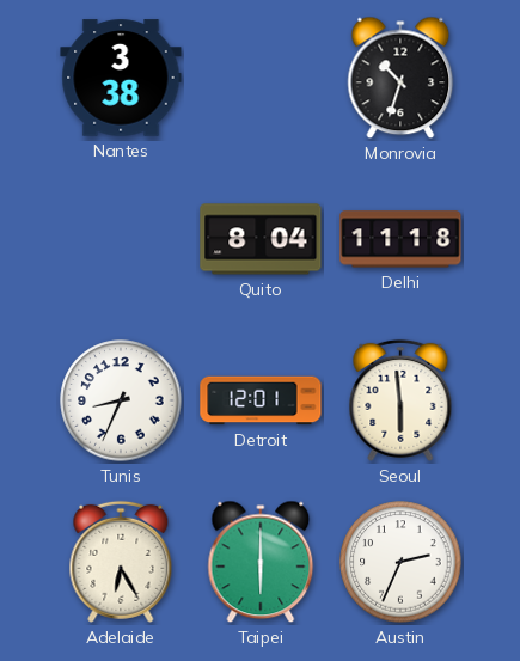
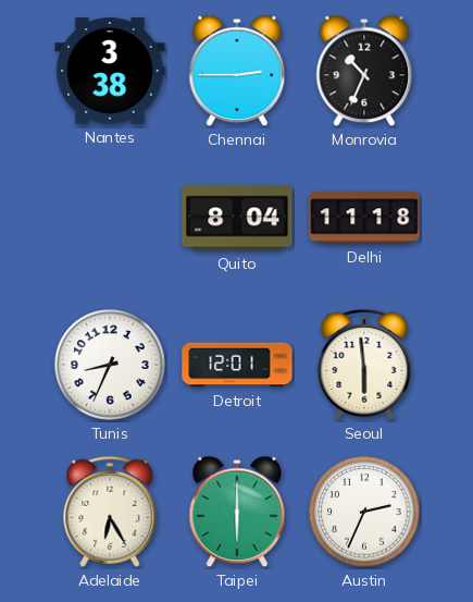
Chennai: none -> 2:45
Monrovia: 10:33 -> 10:34
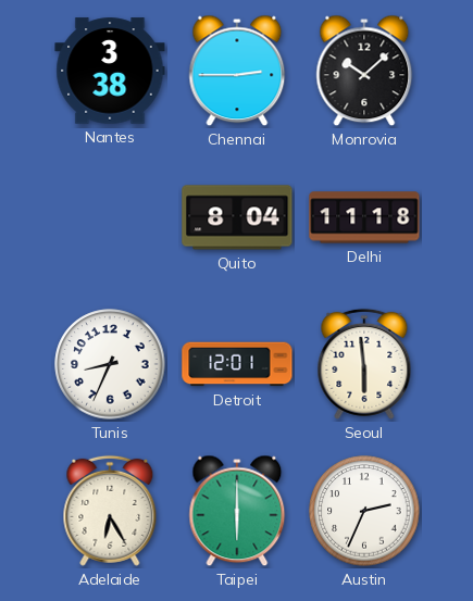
Monrovia: 10:34 -> 10:08
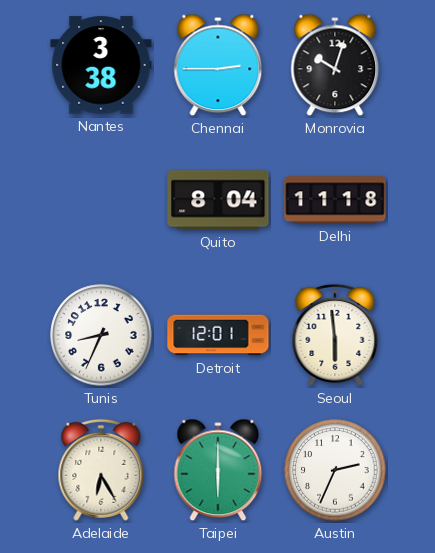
Monrovia: 10:08 -> 10:03
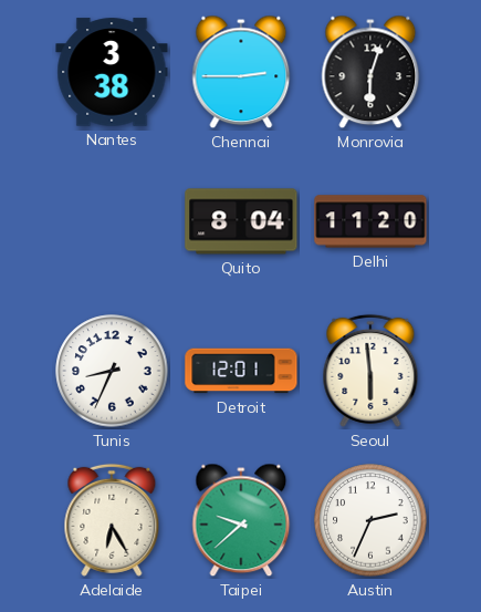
Monrovia: 10:03 -> 6:03
Delhi: 11:18 -> 11:20
Taipei: 6:00 -> 9:38
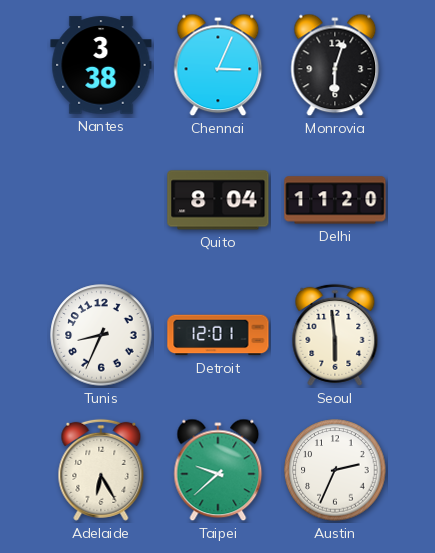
Chennai: 2:45 -> 3:04
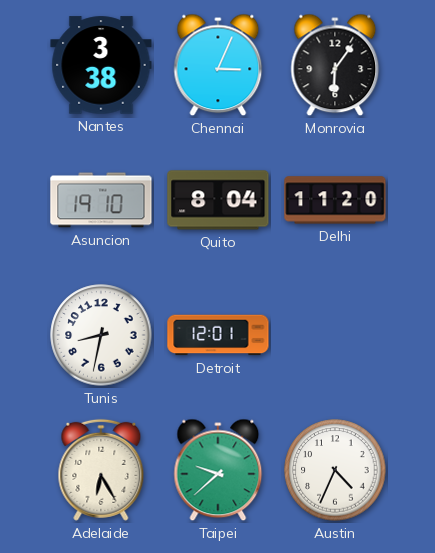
Monrovia: 6:03 -> 6:06
Asuncion: none -> 19:10
Tunis: 8:34 -> 8:32
Seoul: 5:59 -> none
Austin: 2:34 -> 4:34
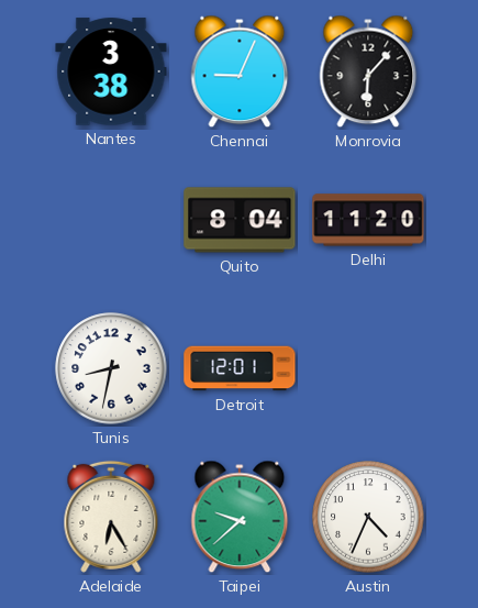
Chennai: 3:04 -> 9:04
Monrovia: 6:06 -> 6:07
Asuncion: 19:10 -> none
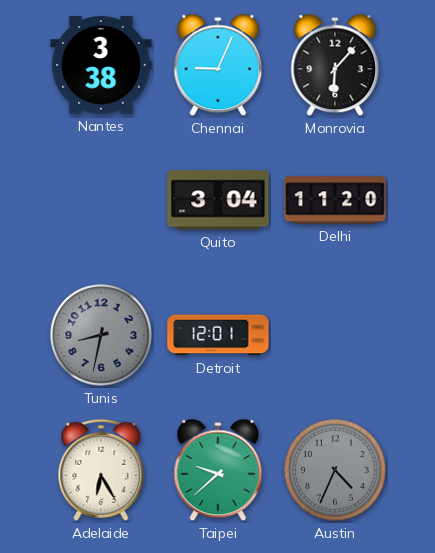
Quito: 8:04 -> 3:04
Tunis dial: white -> grey
Austin dial: white -> grey
